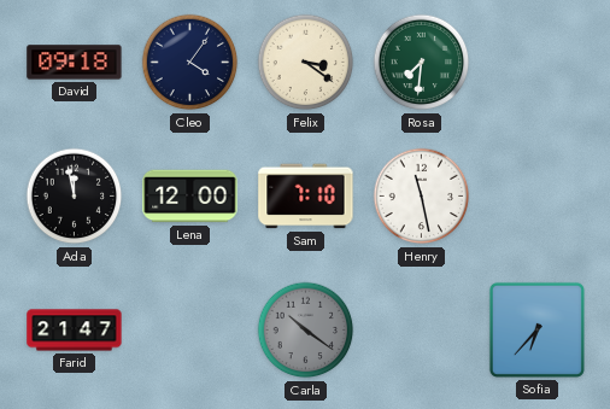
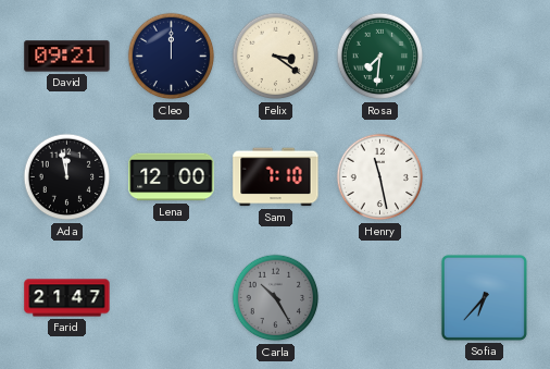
David: 09:18 -> 09:21
Cleo: 4:06 -> 12:00
Carla: 10:21 -> 10:25
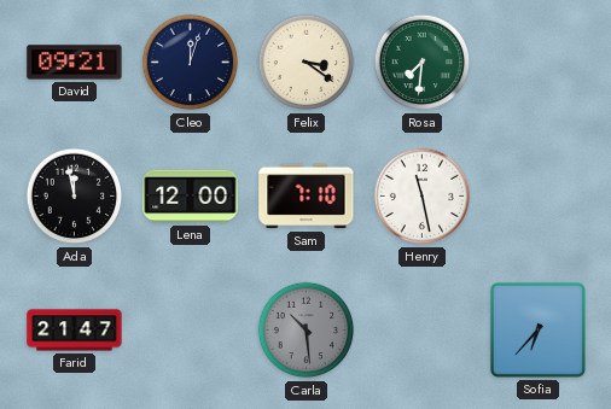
Cleo: 12:00 -> 12:03
Carla: 10:25 -> 10:29
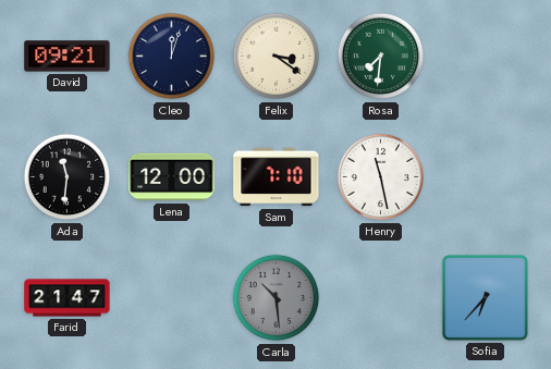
Ada: 11:58 -> 11:31
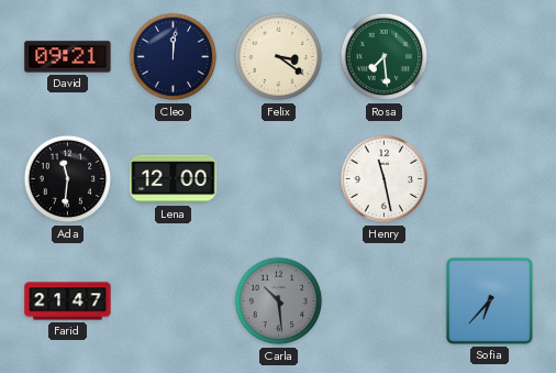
Cleo: 12:03 -> 12:01
Rosa: 7:31 -> 7:29
Sam: 7:10 -> none
